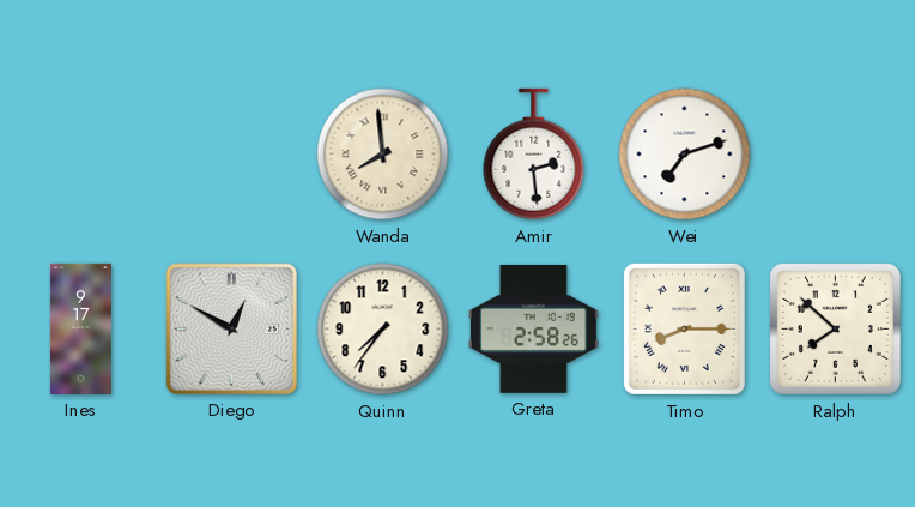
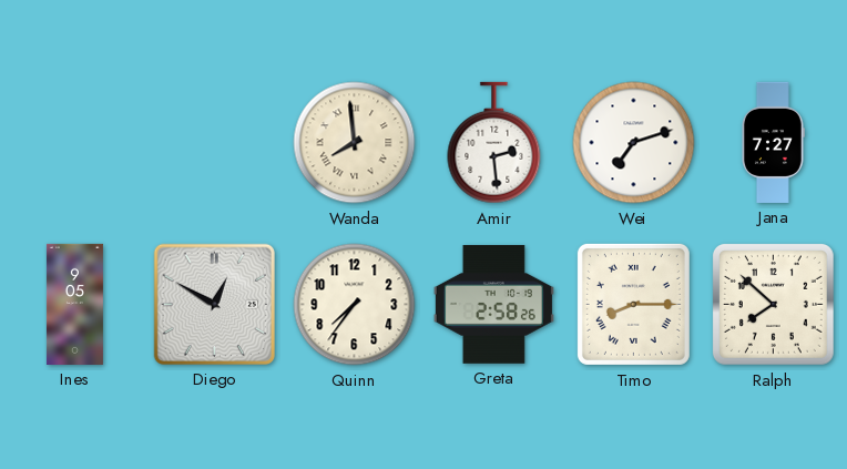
Jana: none -> 7:27
Ines: 9:17 -> 9:05
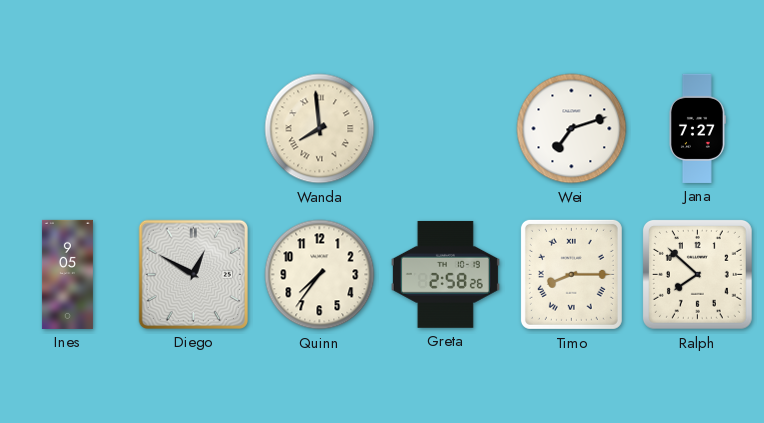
Amir: 2:29 -> none
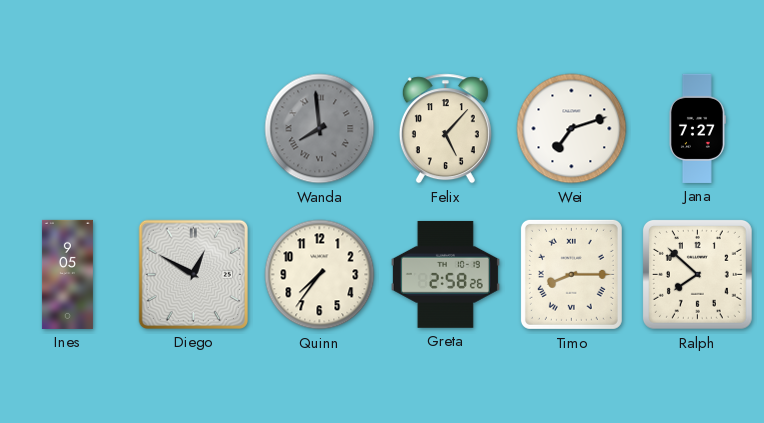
Wanda dial: cream -> grey
Felix: none -> 5:07
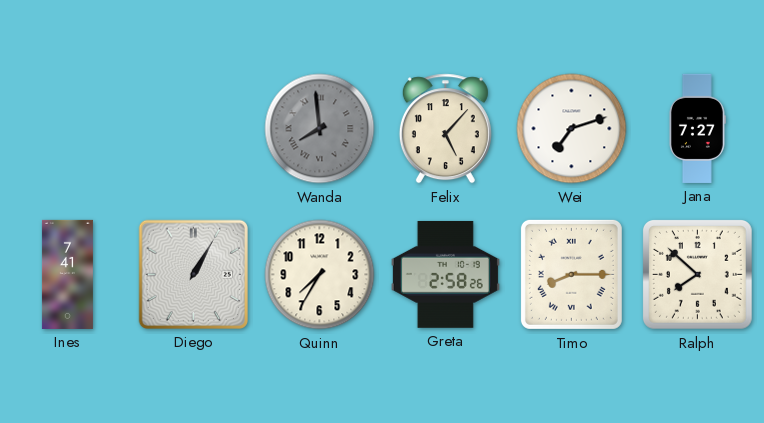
Ines: 9:05 -> 7:41
Diego: 12:50 -> 1:05
Quinn: 7:36 -> 7:35
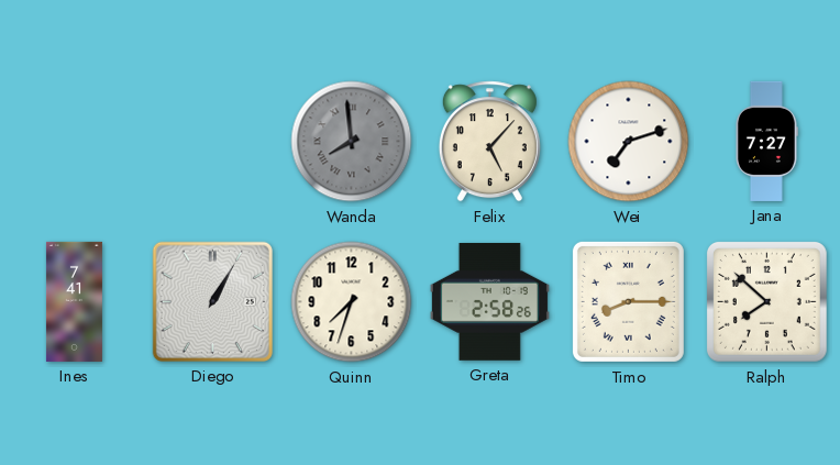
Quinn: 7:35 -> 7:33
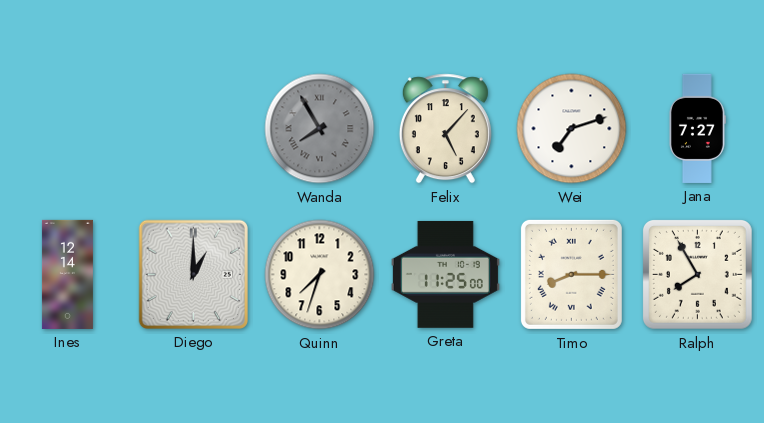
Wanda: 7:59 -> 7:55
Ines: 7:41 -> 12:14
Diego: 1:05 -> 1:00
Greta: 2:58 -> 11:25
Ralph: 7:52 -> 7:55
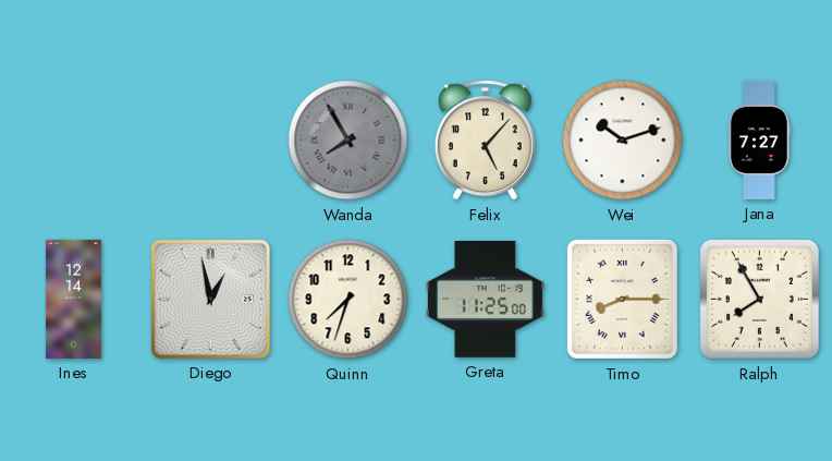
Wei: 7:12 -> 10:12
Diego: 1:00 -> 12:58
